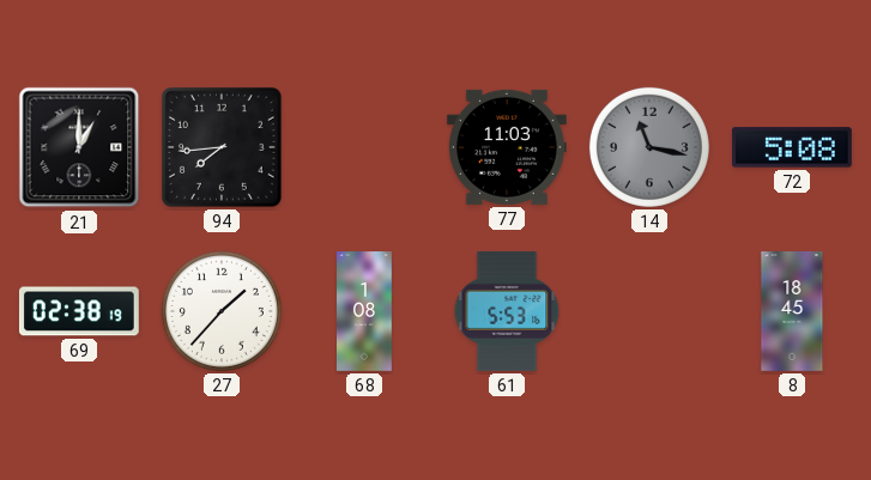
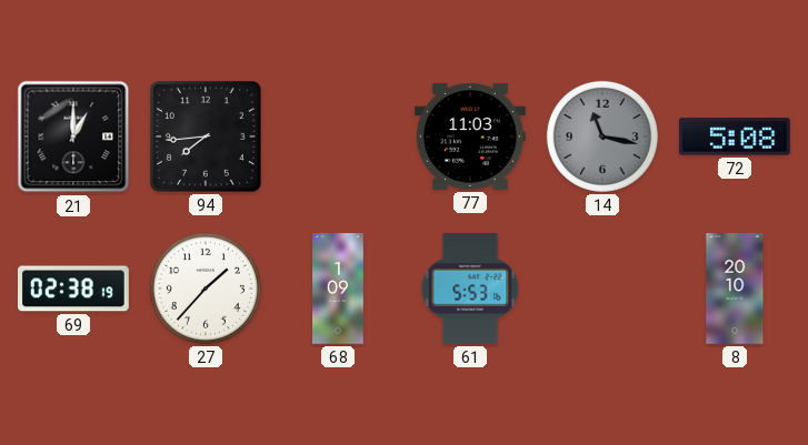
68: 1:08 -> 1:09
8: 18:45 -> 20:10
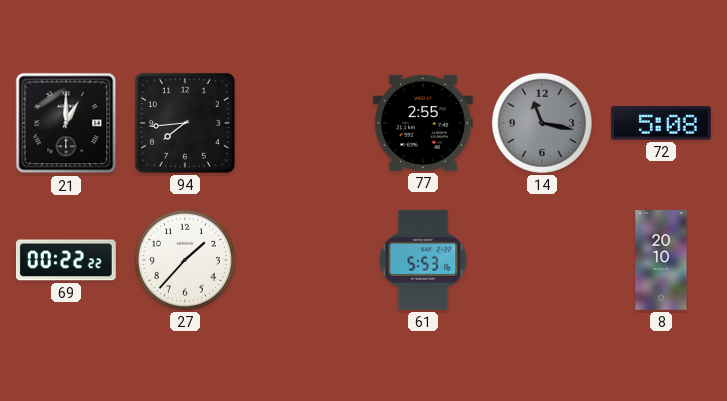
77: 11:03 -> 2:55
69: 02:38 -> 00:22
68: 1:09 -> none
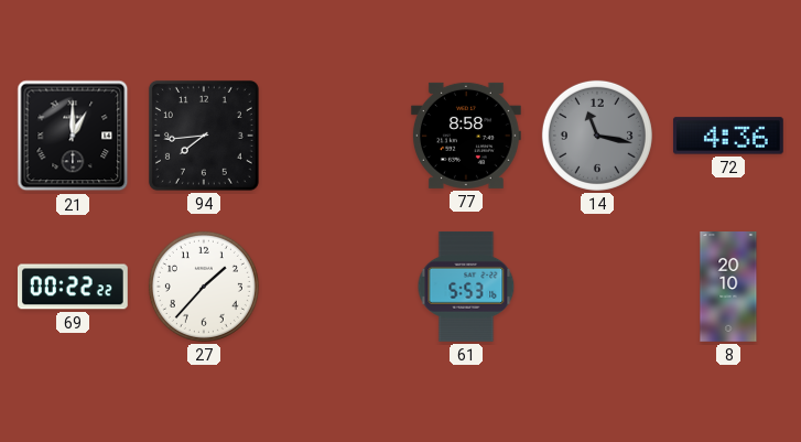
77: 2:55 -> 8:58
72: 5:08 -> 4:36
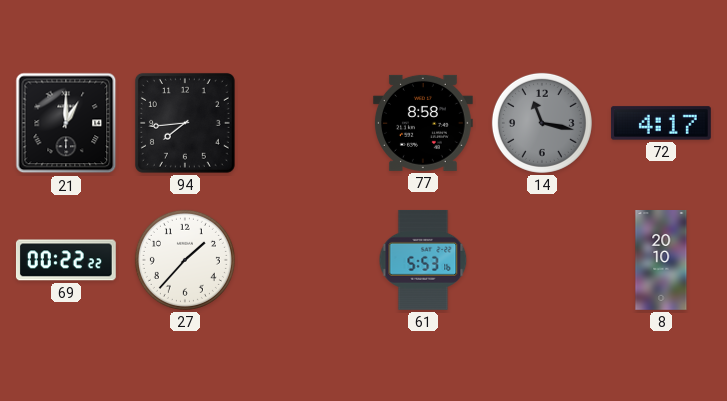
72: 4:36 -> 4:17
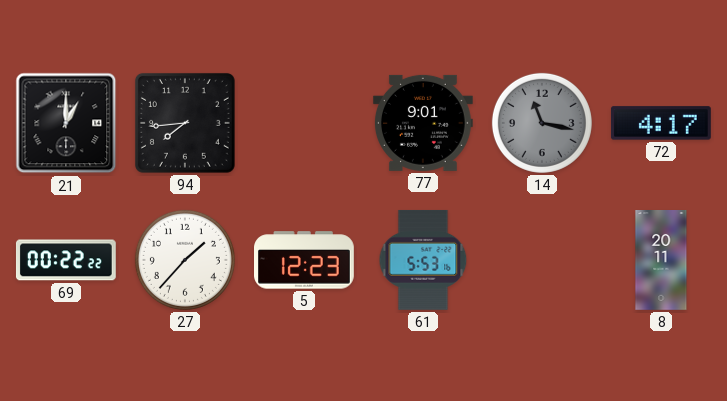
77: 8:58 -> 9:01
5: none -> 12:23
8: 20:10 -> 20:11
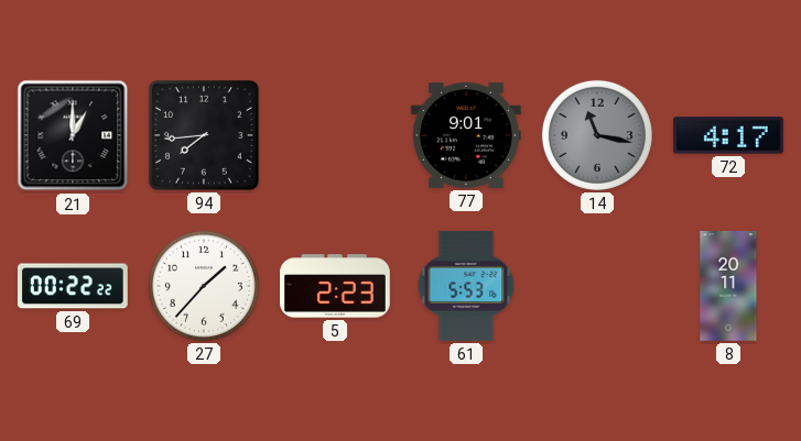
5: 12:23 -> 2:23
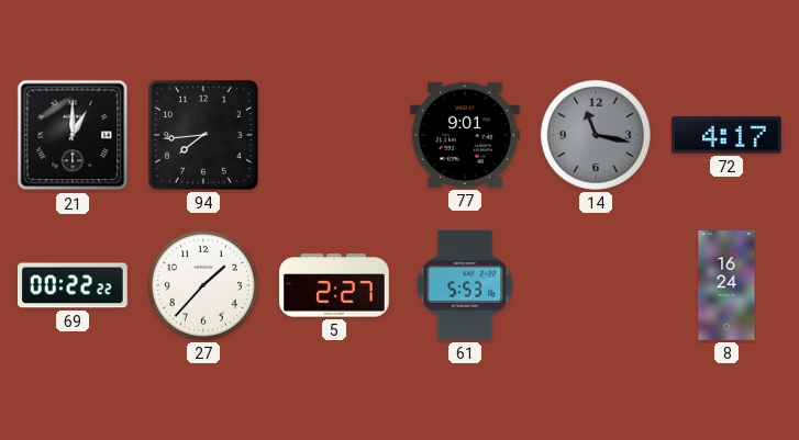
5: 2:23 -> 2:27
8: 20:11 -> 16:24
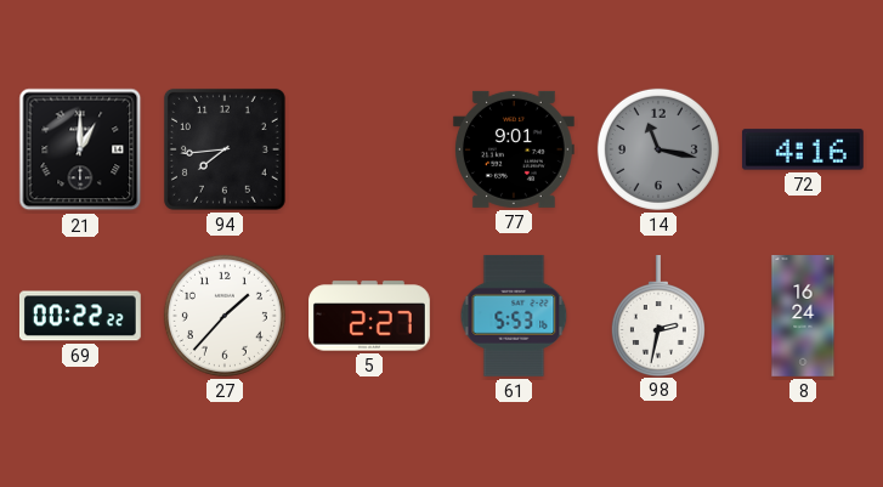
72: 4:17 -> 4:16
98: none -> 2:32
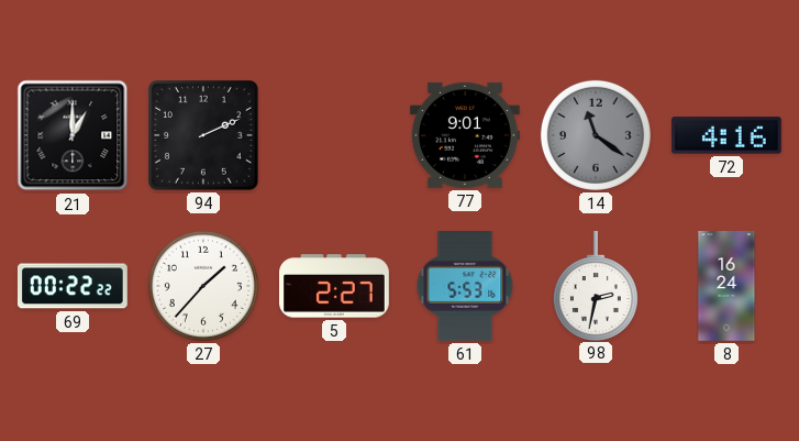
94: 7:44 -> 2:11
14: 11:17 -> 11:21
